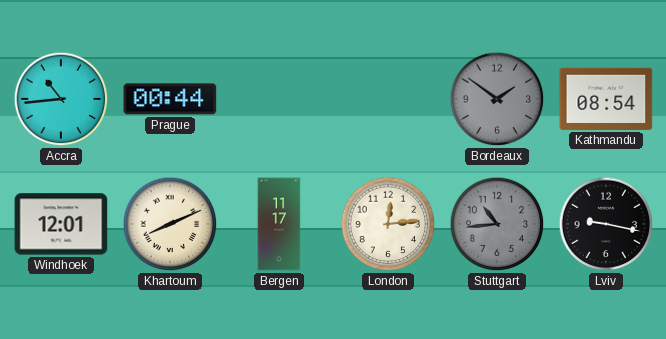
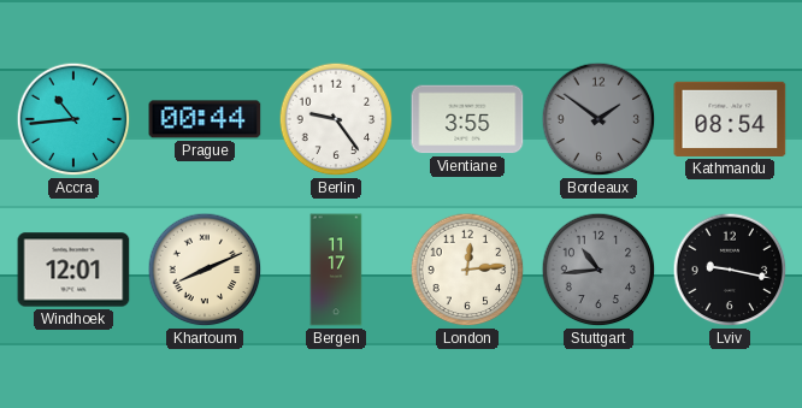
Berlin: none -> 9:24
Vientiane: none -> 3:55
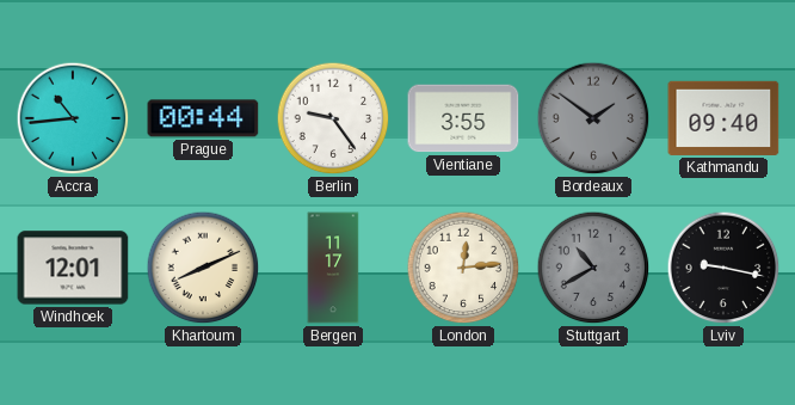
Kathmandu: 08:54 -> 09:40
Stuttgart: 10:44 -> 10:40
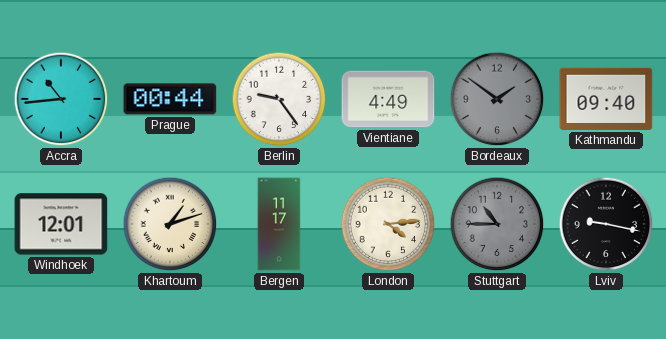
Vientiane: 3:55 -> 4:49
Khartoum: 8:11 -> 1:12
London: 12:14 -> 4:14
Stuttgart: 10:40 -> 10:45
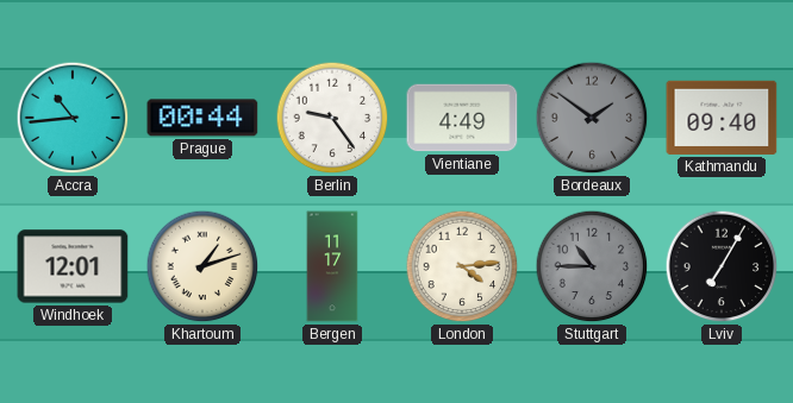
Lviv: 9:17 -> 7:05
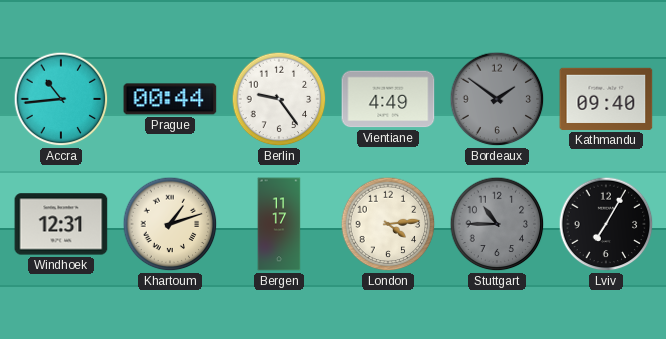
Windhoek: 12:01 -> 12:31
